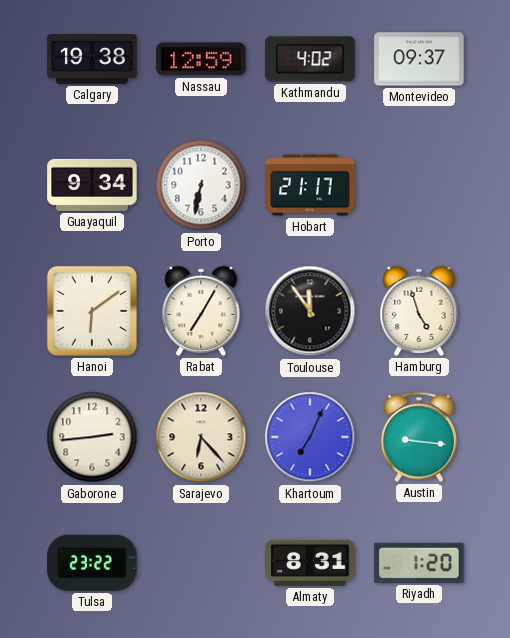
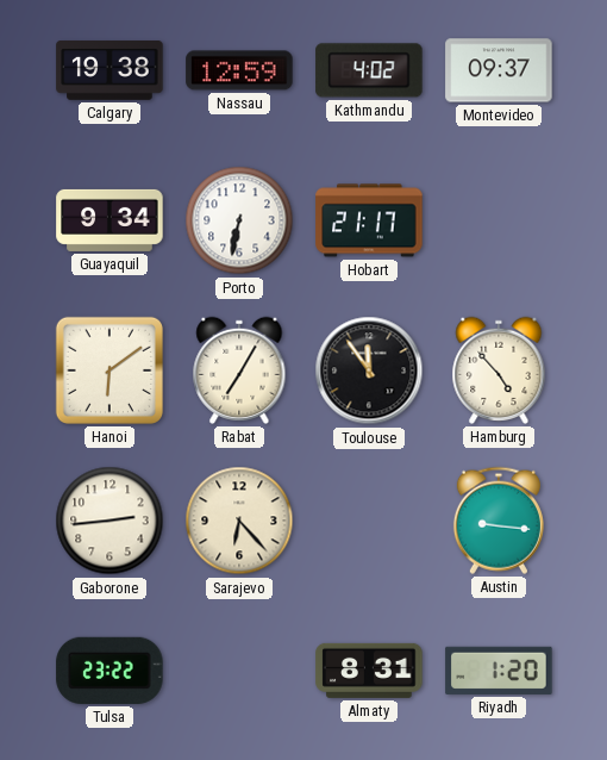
Hamburg: 4:57 -> 4:53
Khartoum: 7:04 -> none
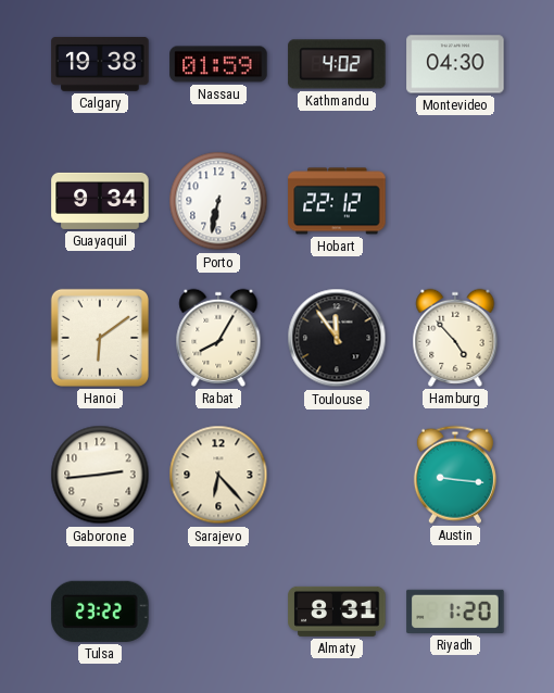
Nassau: 12:59 -> 01:59
Montevideo: 09:37 -> 04:30
Hobart: 21:17 -> 22:12
Rabat: 7:05 -> 8:05
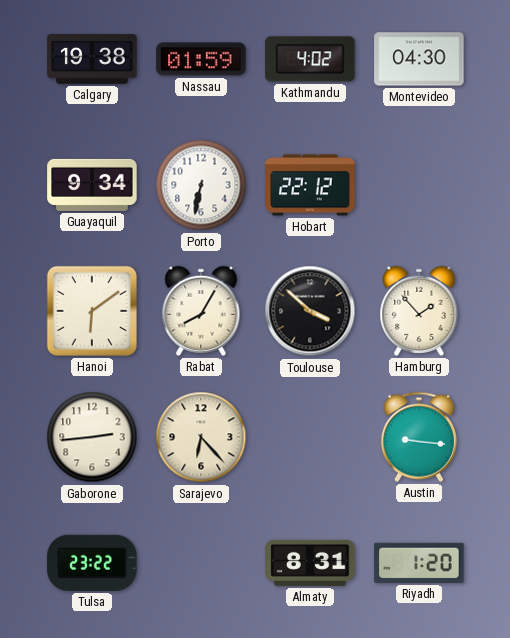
Toulouse: 11:54 -> 3:52
Hamburg: 4:53 -> 1:53
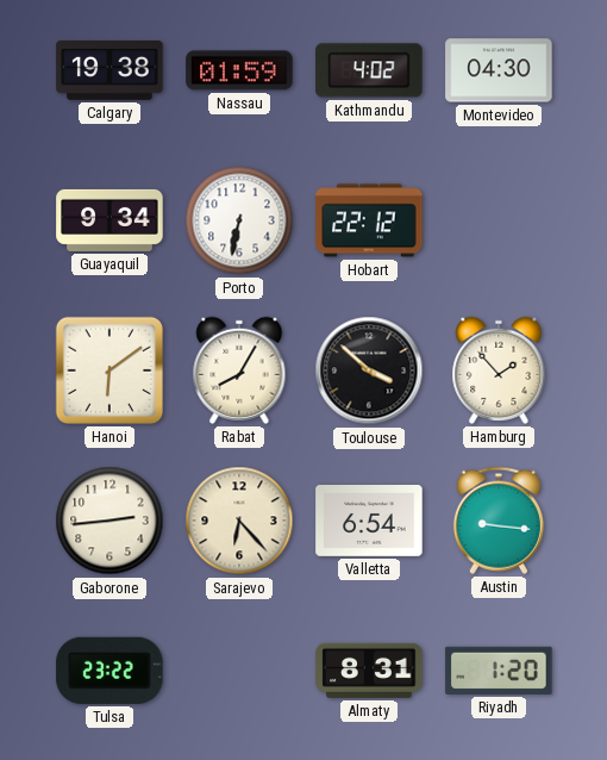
Valletta: none -> 6:54
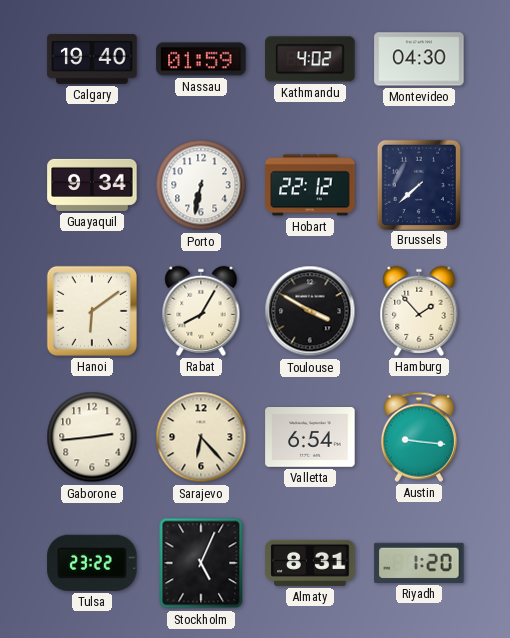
Calgary: 19:38 -> 19:40
Brussels: none -> 7:38
Toulouse: 3:52 -> 3:50
Stockholm: none -> 5:04
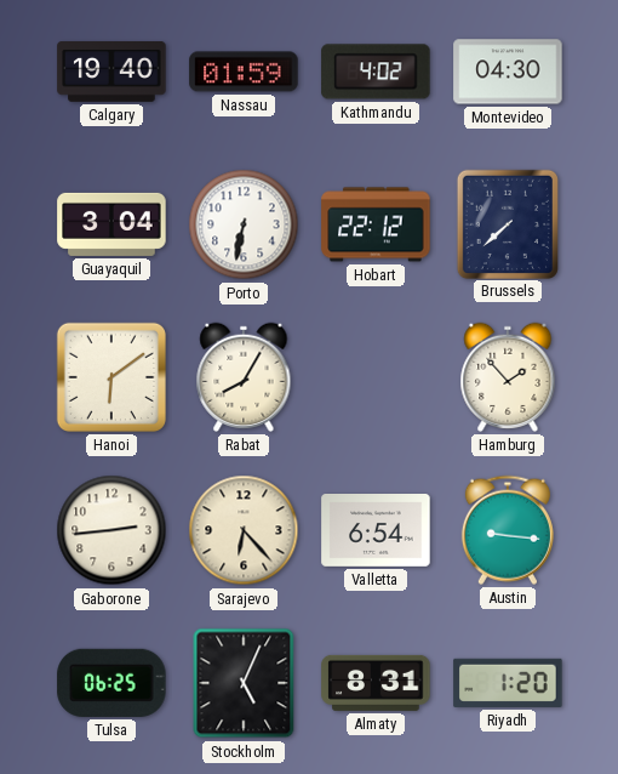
Guayaquil: 9:34 -> 3:04
Toulouse: 3:50 -> none
Tulsa: 23:22 -> 06:25
